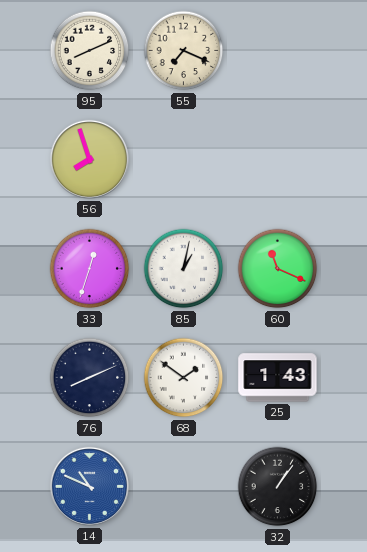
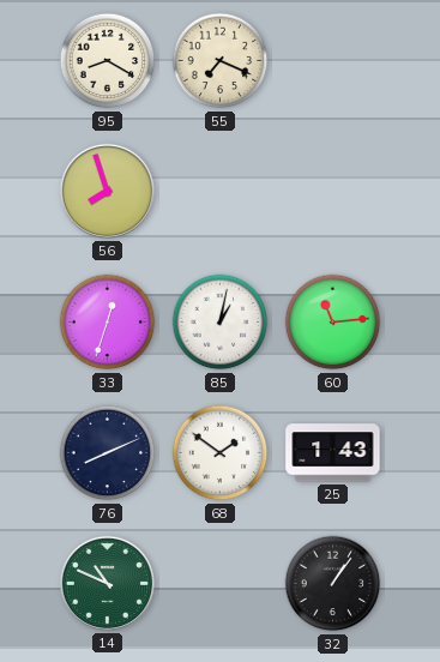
95: 8:11 -> 8:20
60: 11:19 -> 11:14
14 dial: blue -> green
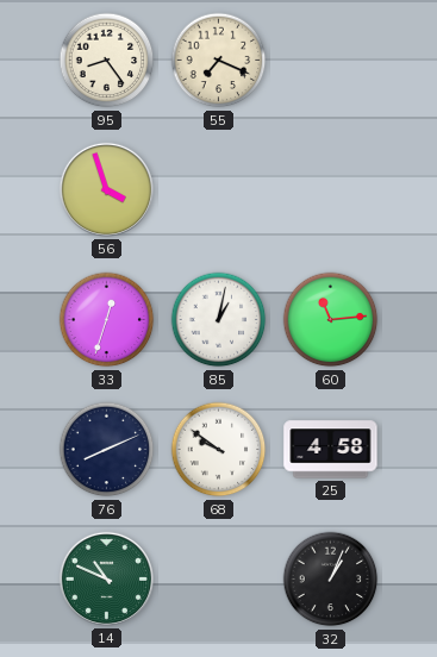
95: 8:20 -> 8:24
56: 7:57 -> 3:57
68: 1:51 -> 9:51
25: 1:43 -> 4:58
32: 1:06 -> 1:04
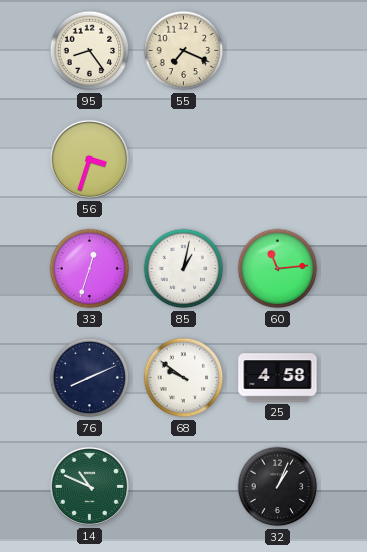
56: 3:57 -> 3:33
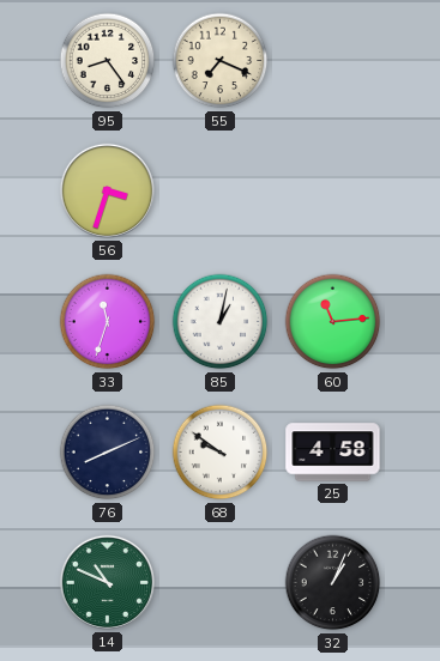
33: 12:33 -> 11:33
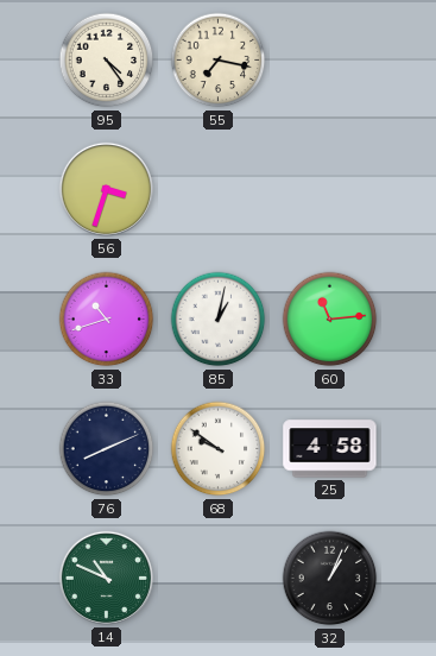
95: 8:24 -> 4:24
55: 7:19 -> 7:17
33: 11:33 -> 10:42
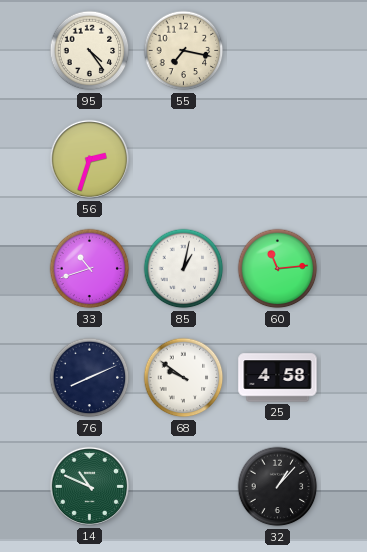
56: 3:33 -> 2:33
32: 1:04 -> 1:07
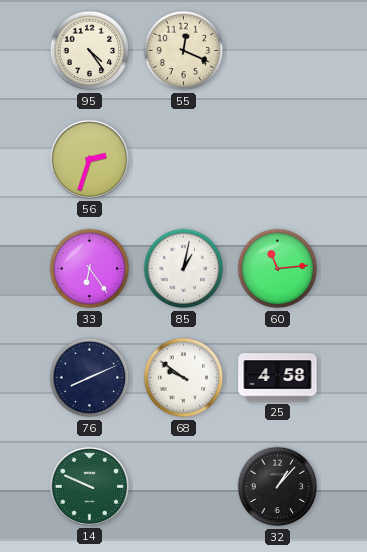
55: 7:17 -> 12:19
33: 10:42 -> 6:24
14: 10:49 -> 9:49
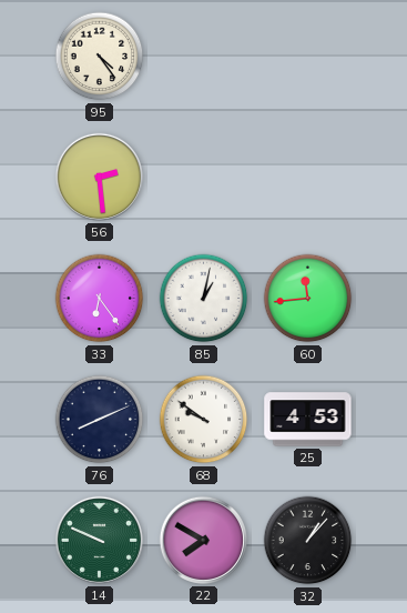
55: 12:19 -> none
56: 2:33 -> 2:29
60: 11:14 -> 11:44
25: 4:58 -> 4:53
22: none -> 7:50
